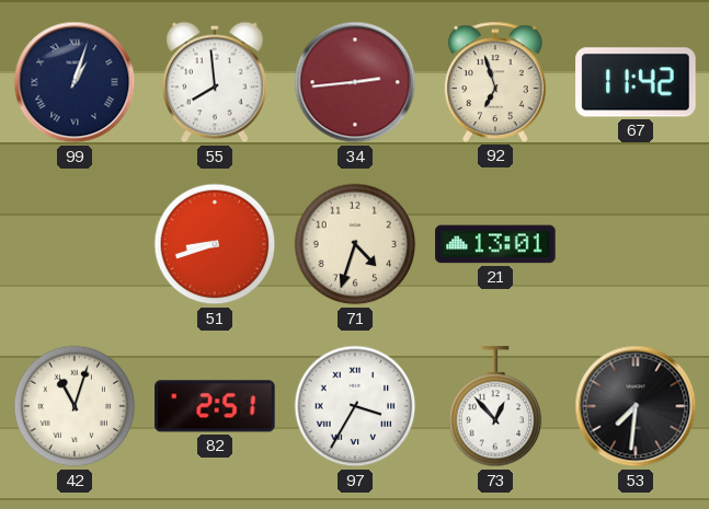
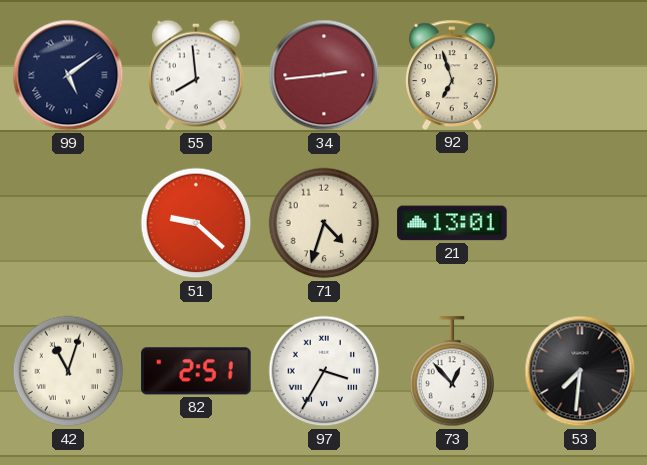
99: 1:03 -> 5:09
67: 11:42 -> none
51: 8:42 -> 9:22
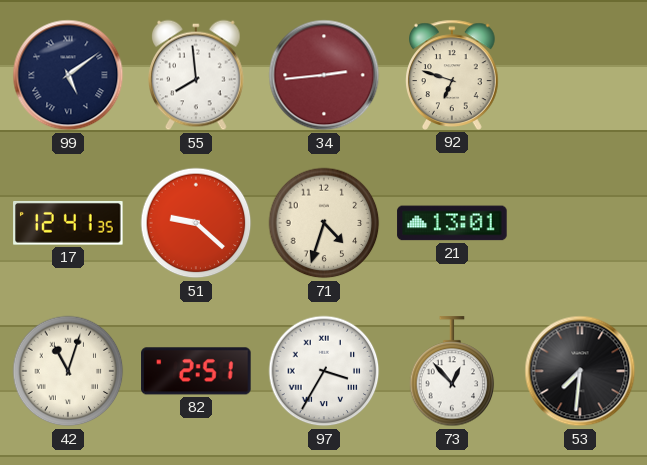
92: 6:57 -> 6:48
17: none -> 12:41
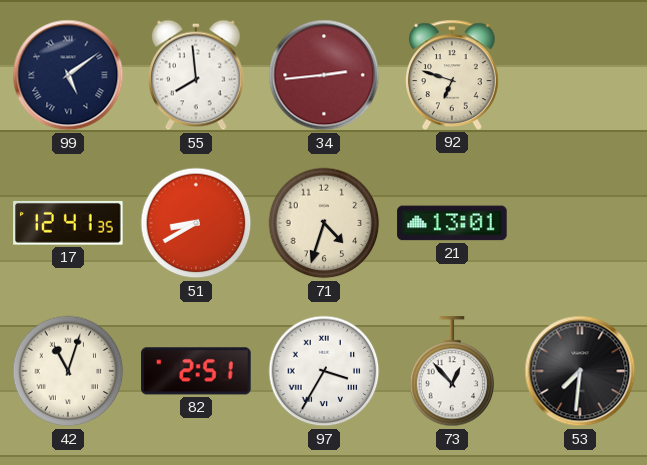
51: 9:22 -> 8:40
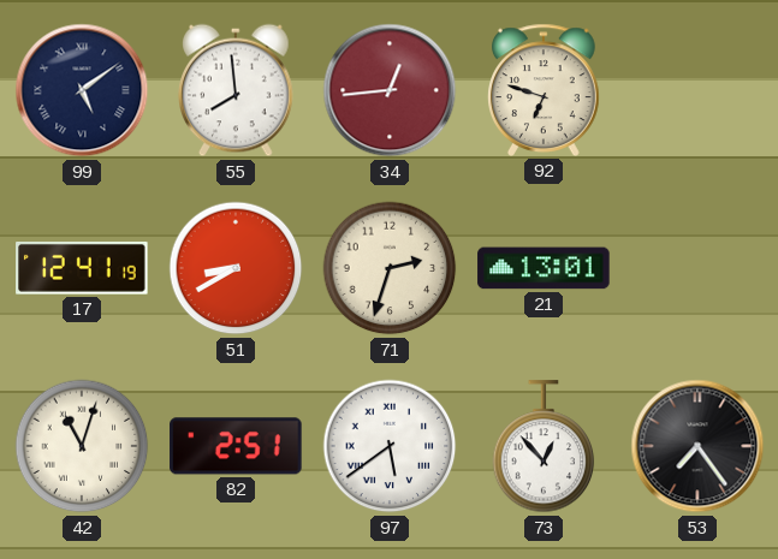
34: 2:44 -> 12:44
17: 12:41:35 -> 12:41:19
71: 4:33 -> 2:33
97: 3:35 -> 5:39
53: 7:31 -> 7:24
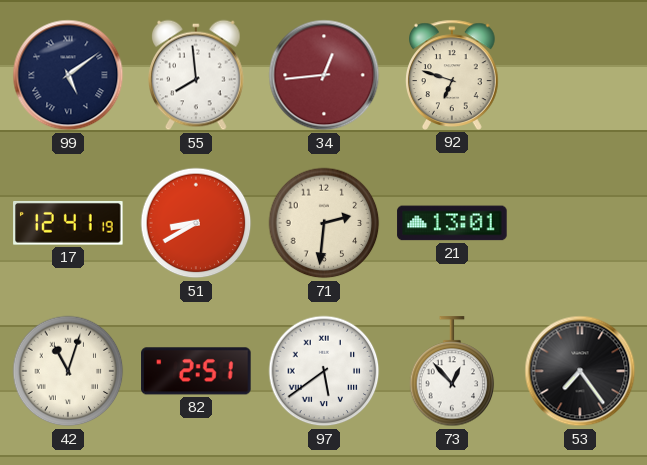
71: 2:33 -> 2:31
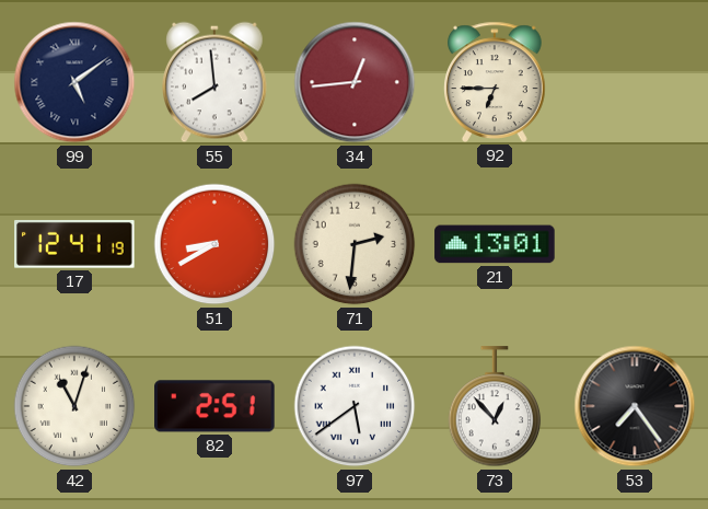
92: 6:48 -> 6:45
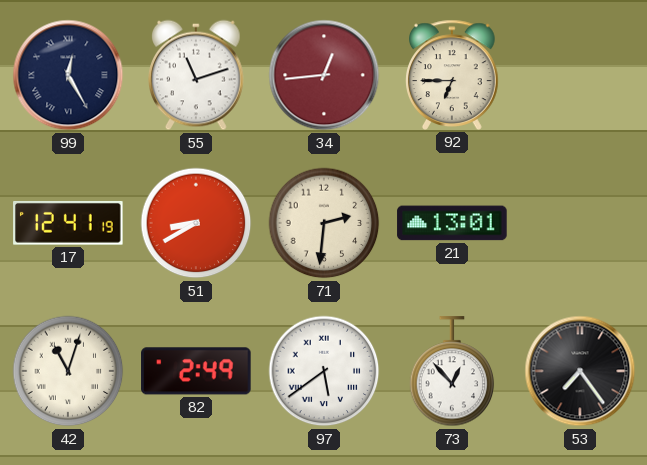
99: 5:09 -> 12:25
55: 7:59 -> 11:12
82: 2:51 -> 2:49
